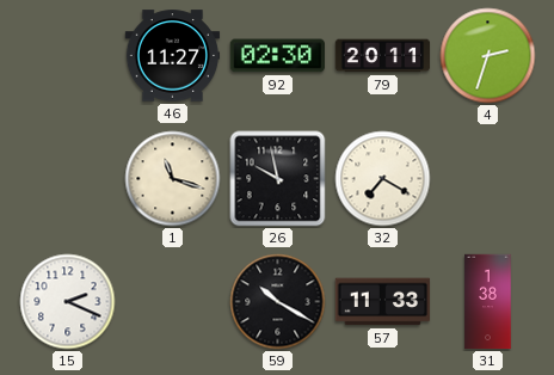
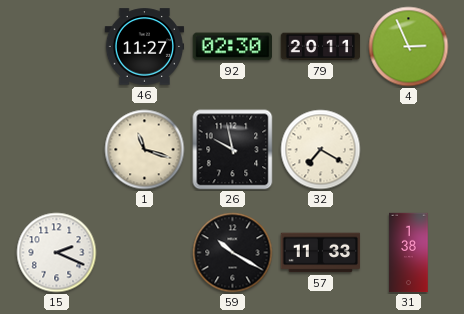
4: 2:33 -> 2:56
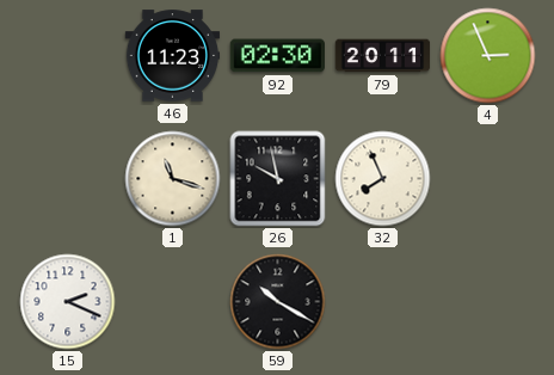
46: 11:27 -> 11:23
32: 7:20 -> 7:56
57: 11:33 -> none
31: 1:38 -> none
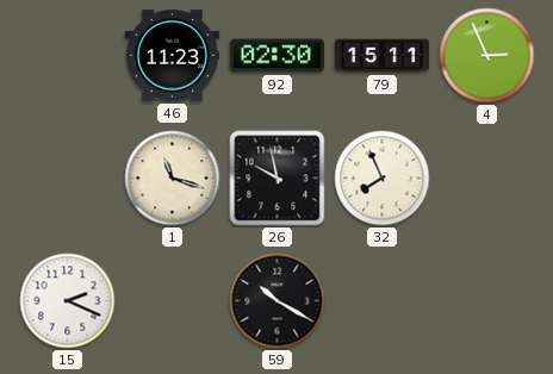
79: 20:11 -> 15:11
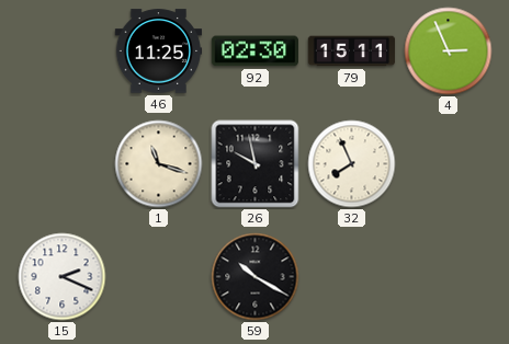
46: 11:23 -> 11:25
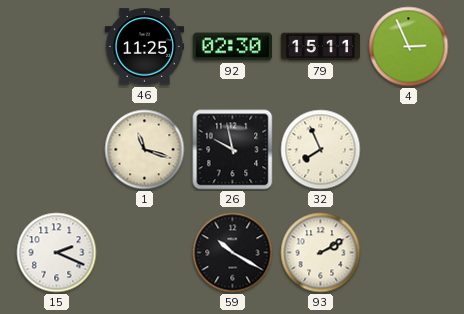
93: none -> 2:10
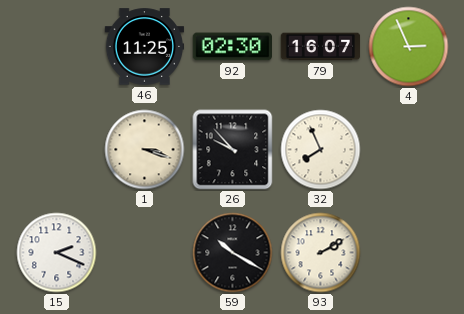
79: 15:11 -> 16:07
1: 11:18 -> 3:18
26: 9:58 -> 9:53
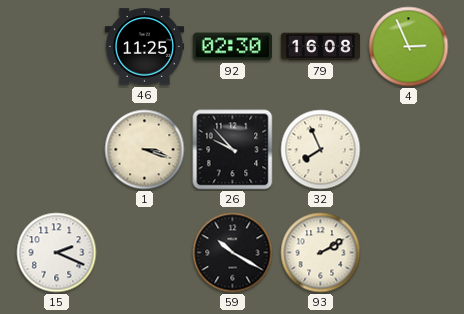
79: 16:07 -> 16:08
